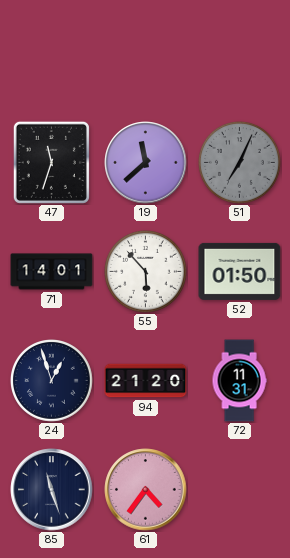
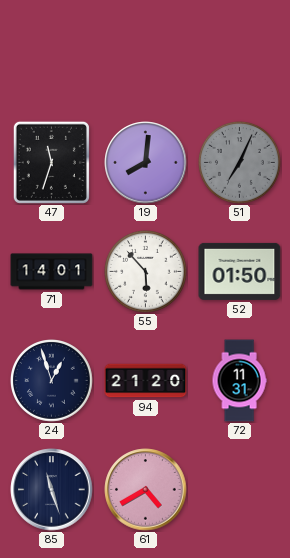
19: 11:38 -> 8:01
61: 4:36 -> 4:40
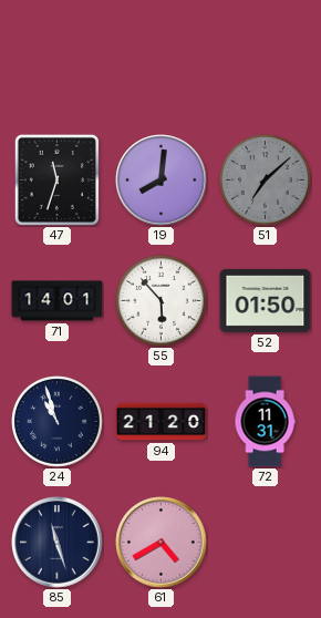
51: 7:04 -> 7:08
24: 12:57 -> 10:57
